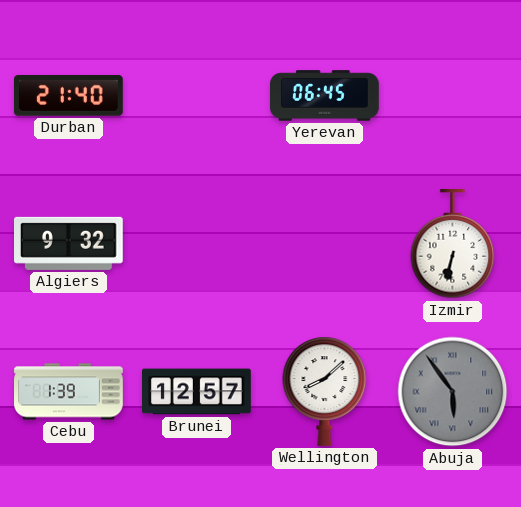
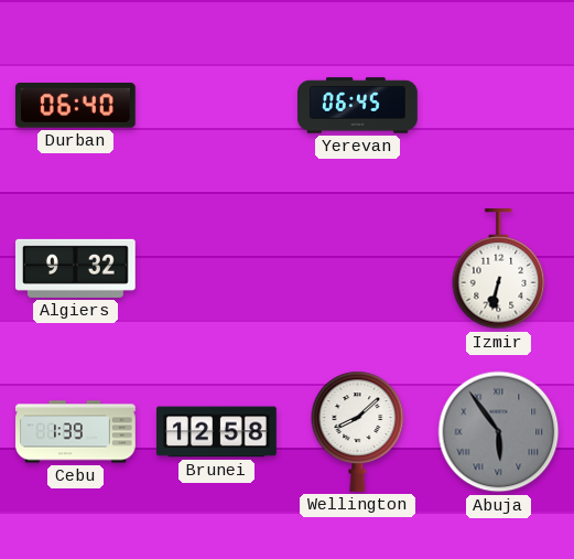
Durban: 21:40 -> 06:40
Brunei: 12:57 -> 12:58
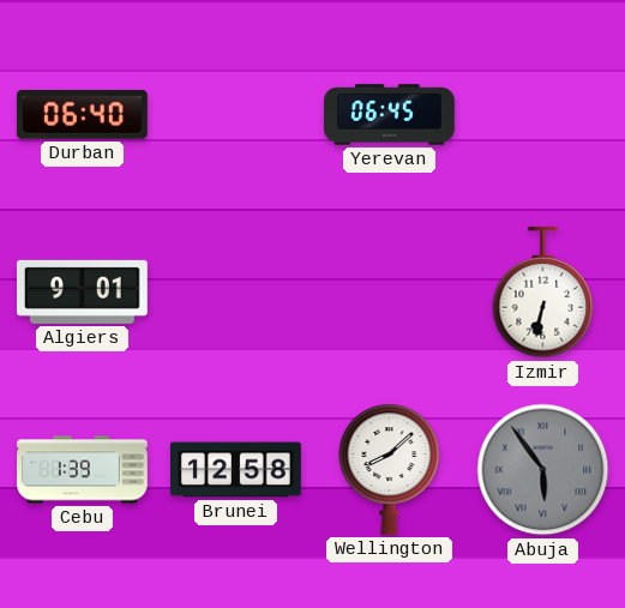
Algiers: 9:32 -> 9:01
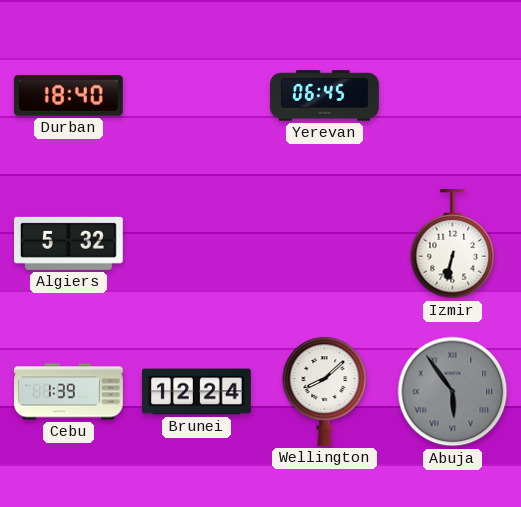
Durban: 06:40 -> 18:40
Algiers: 9:01 -> 5:32
Brunei: 12:58 -> 12:24
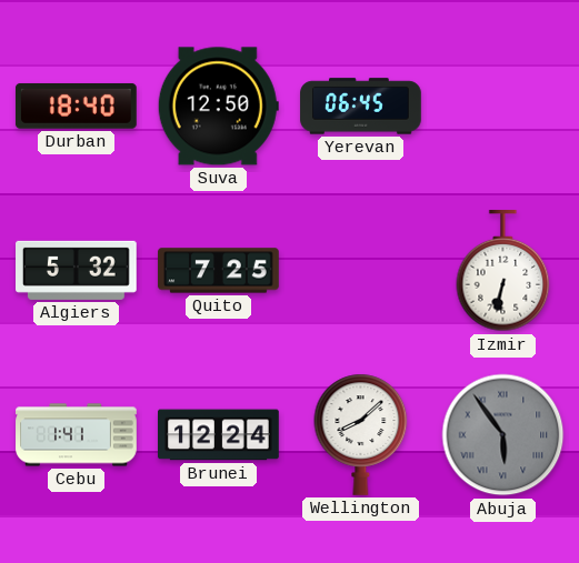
Suva: none -> 12:50
Quito: none -> 7:25
Cebu: 1:39 -> 1:41
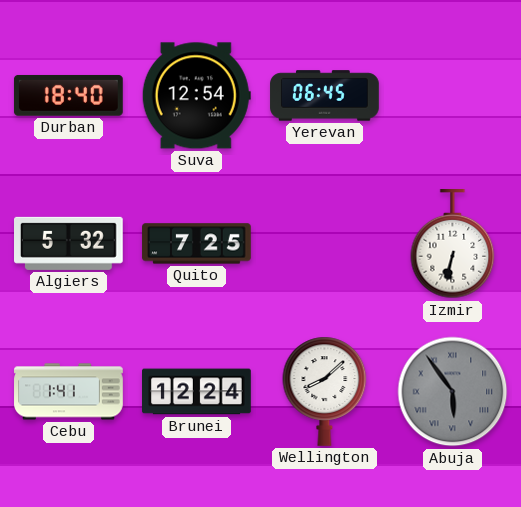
Suva: 12:50 -> 12:54
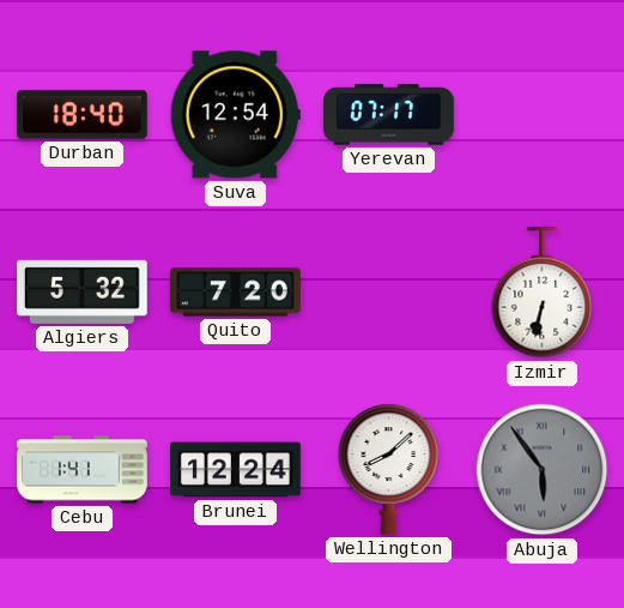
Yerevan: 06:45 -> 07:17
Quito: 7:25 -> 7:20
